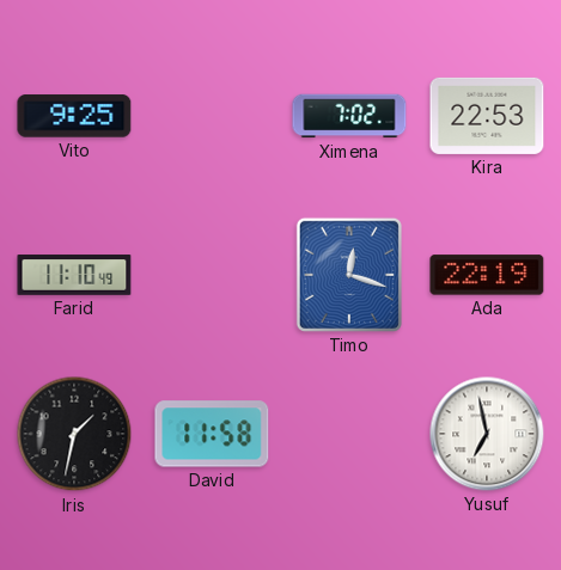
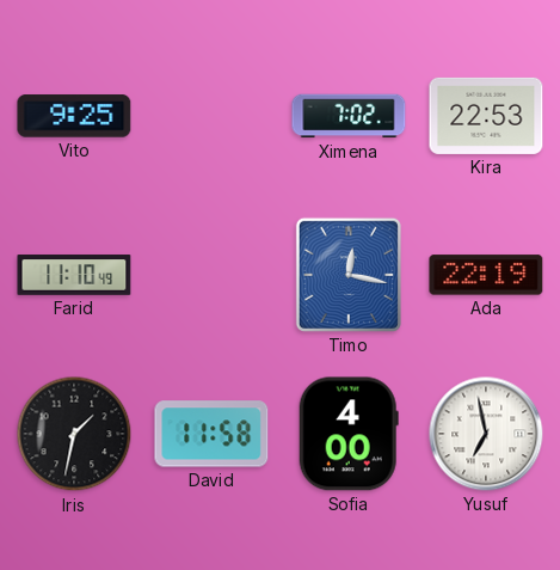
Timo: 12:18 -> 12:17
Sofia: none -> 4:00
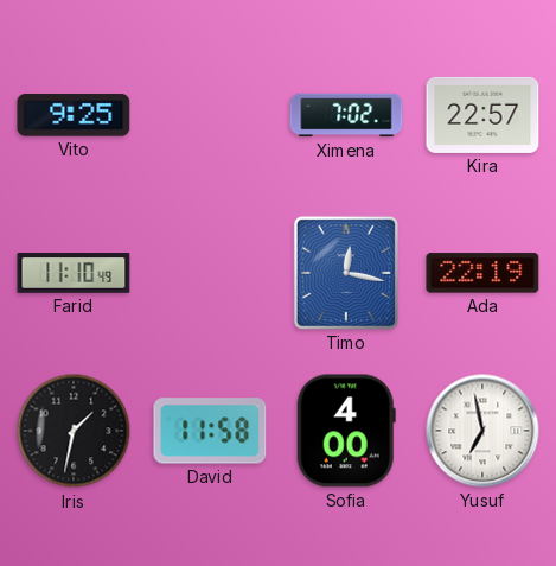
Kira: 22:53 -> 22:57
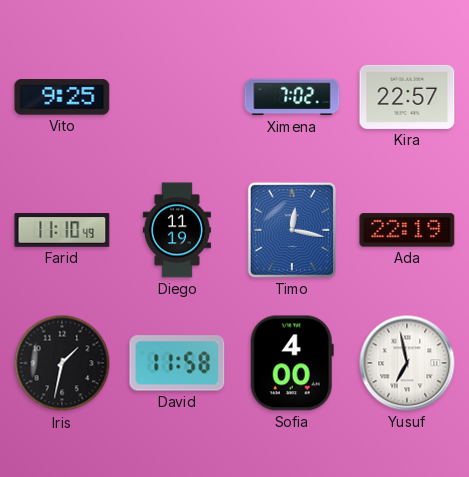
Diego: none -> 11:19
